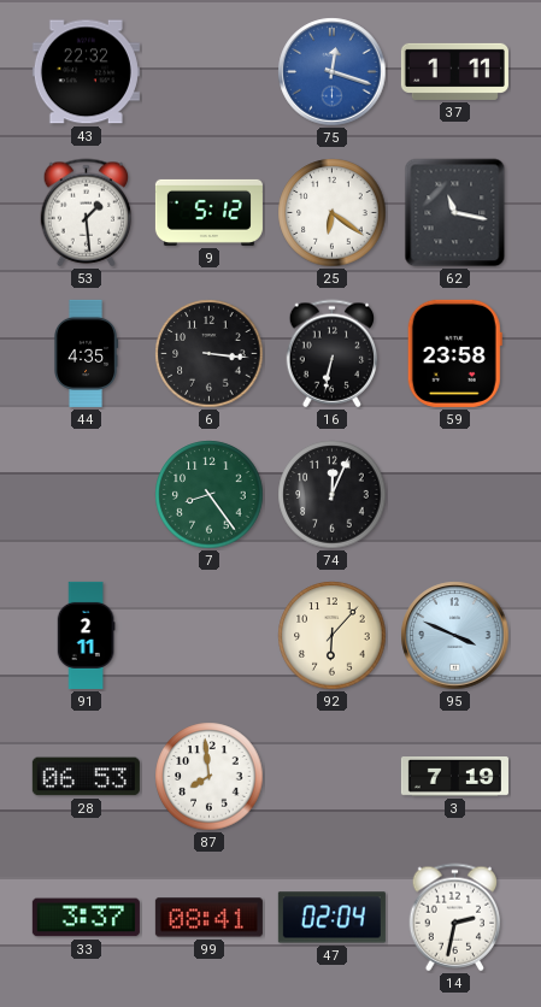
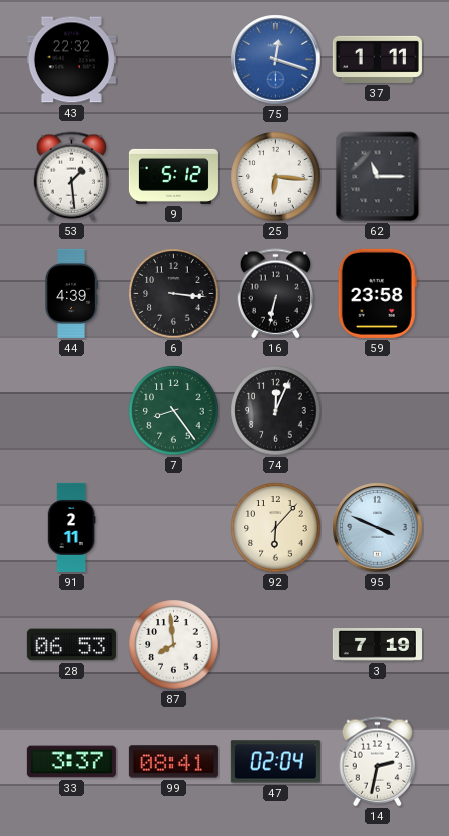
25: 6:21 -> 6:16
62: 11:17 -> 11:15
44: 4:35 -> 4:39
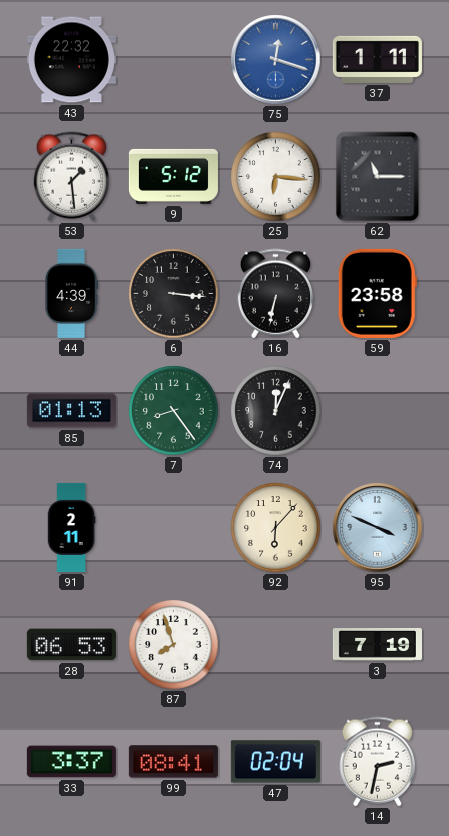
85: none -> 01:13
87: 7:59 -> 7:57
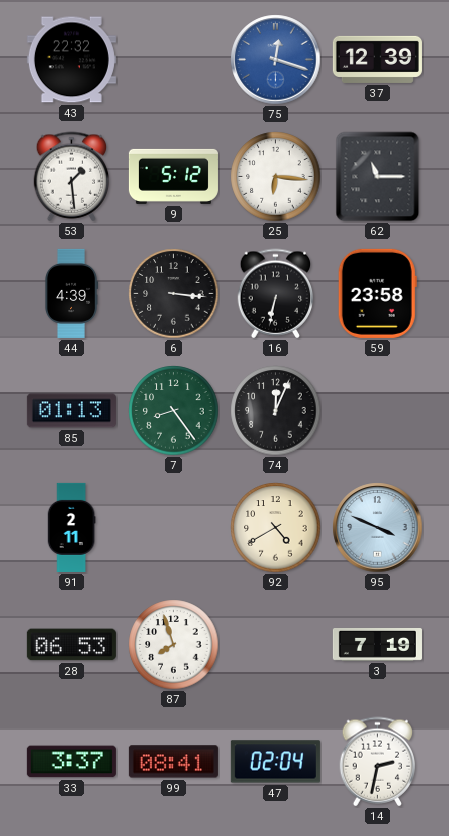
37: 1:11 -> 12:39
92: 6:07 -> 4:40
